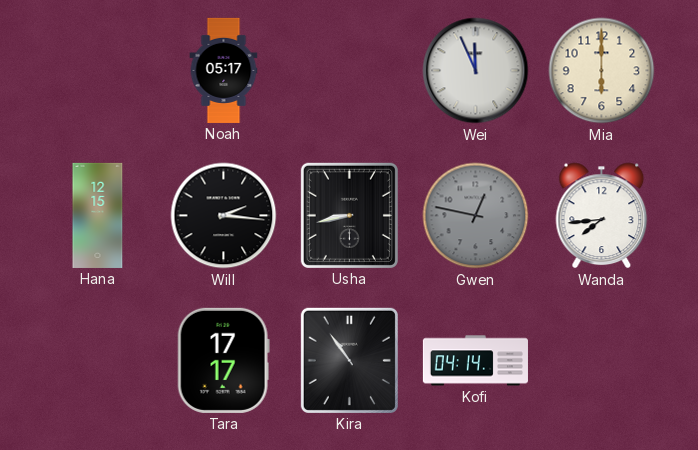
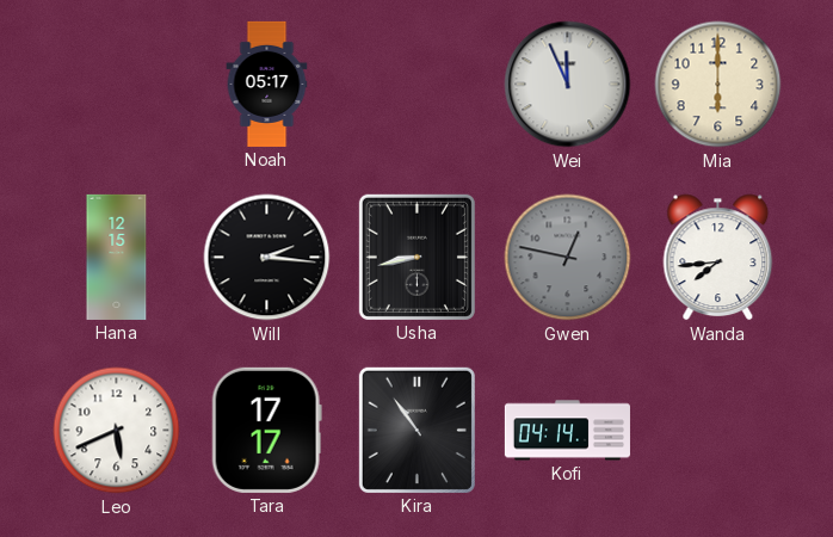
Leo: none -> 5:41
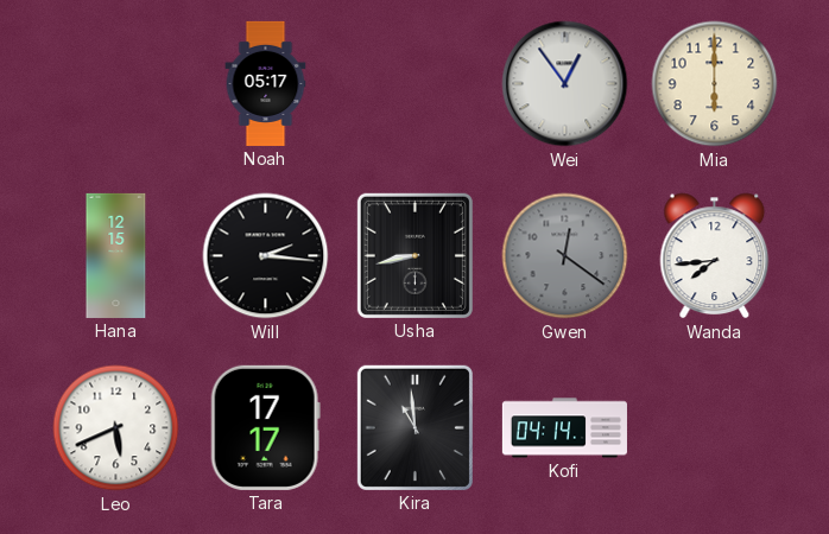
Wei: 11:56 -> 12:54
Gwen: 12:47 -> 12:21
Kira: 10:54 -> 10:59
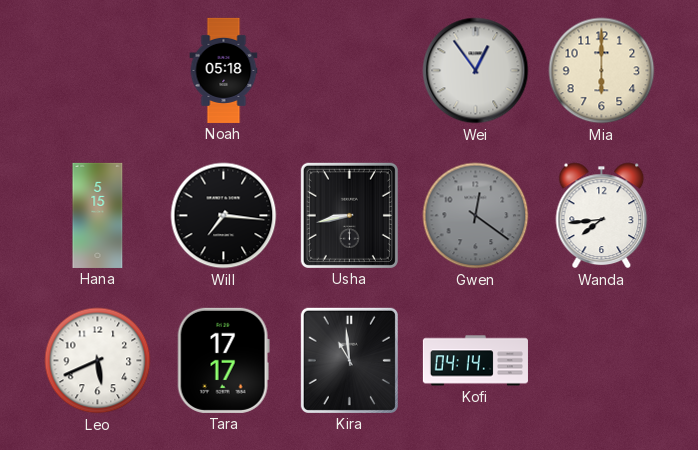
Noah: 05:17 -> 05:18
Hana: 12:15 -> 5:15
Will: 2:16 -> 7:16
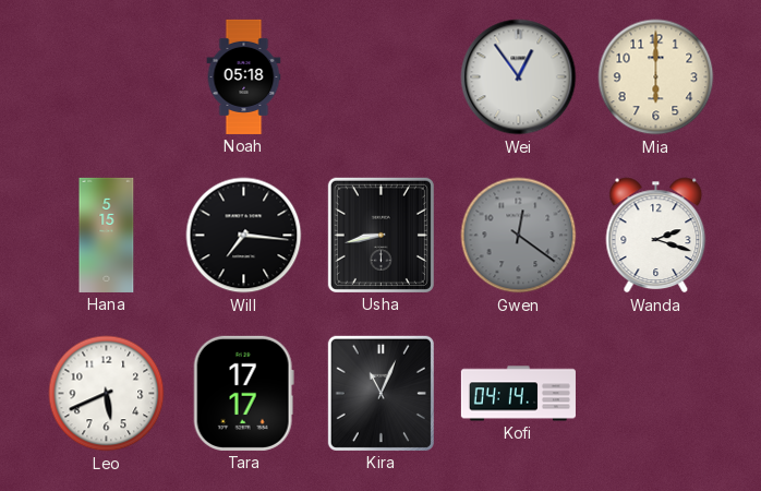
Wanda: 7:44 -> 2:18
Kira: 10:59 -> 11:04
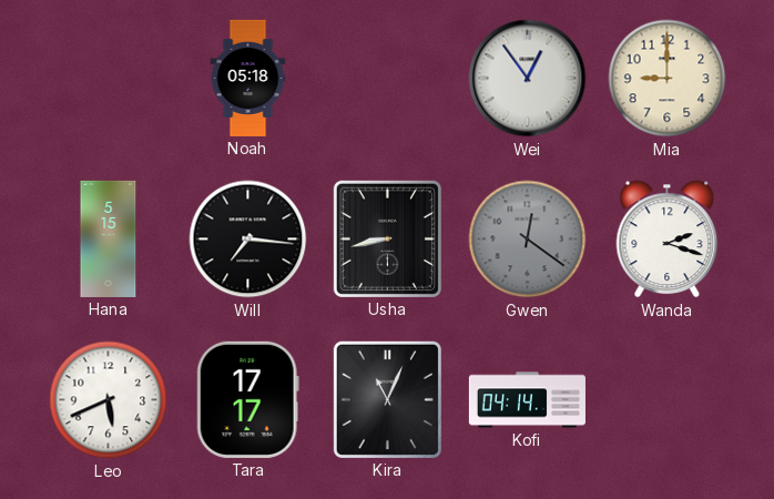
Mia: 6:00 -> 9:00
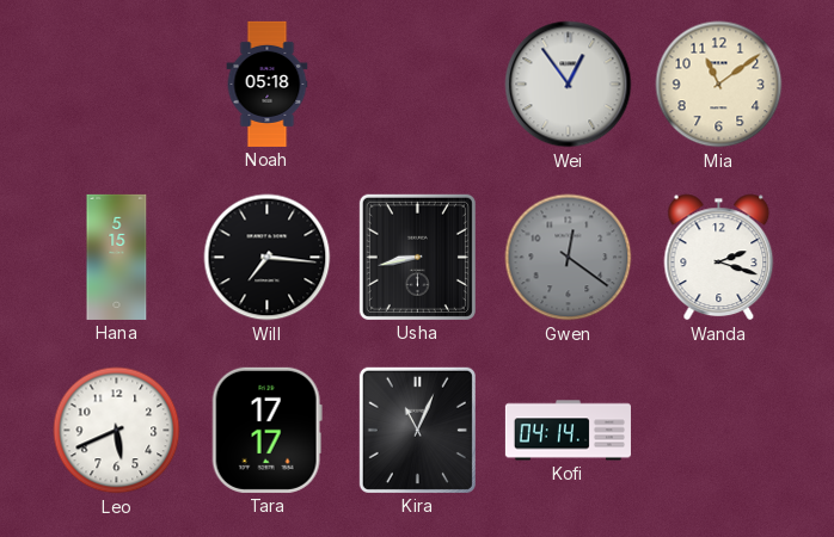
Mia: 9:00 -> 11:09
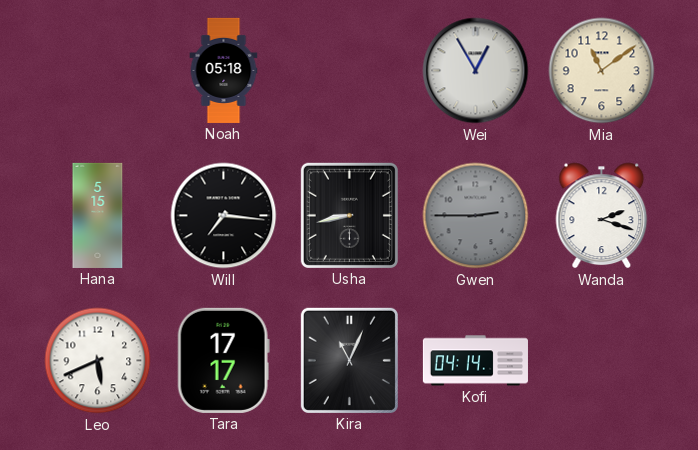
Wei: 12:54 -> 12:55
Gwen: 12:21 -> 2:45
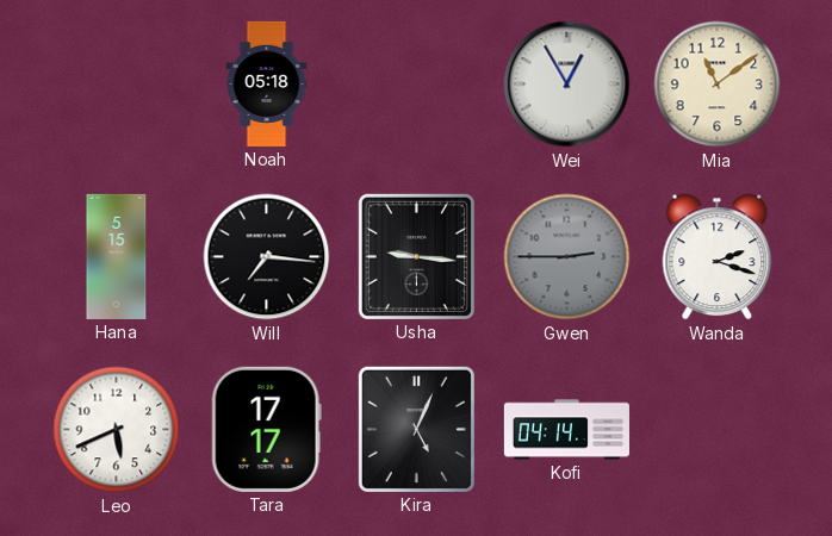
Usha: 8:43 -> 9:16
Kira: 11:04 -> 5:04
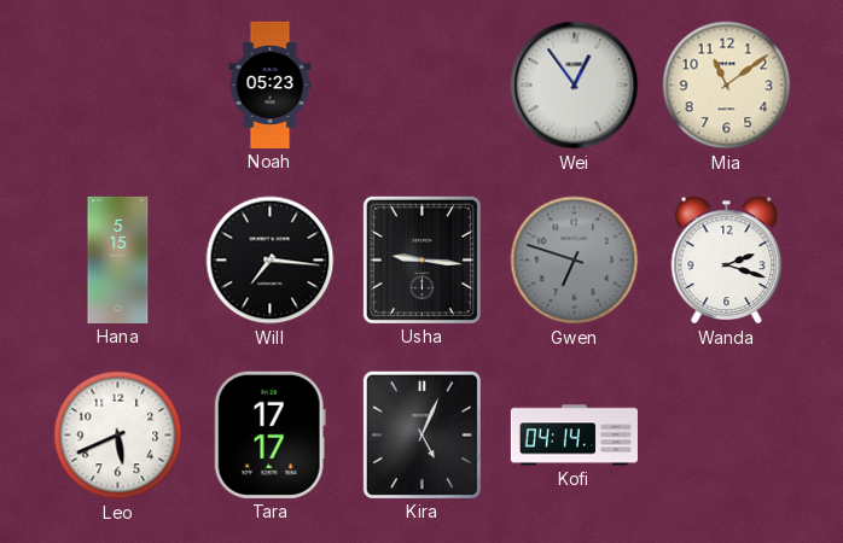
Noah: 05:18 -> 05:23
Wei: 12:55 -> 12:54
Gwen: 2:45 -> 6:48
